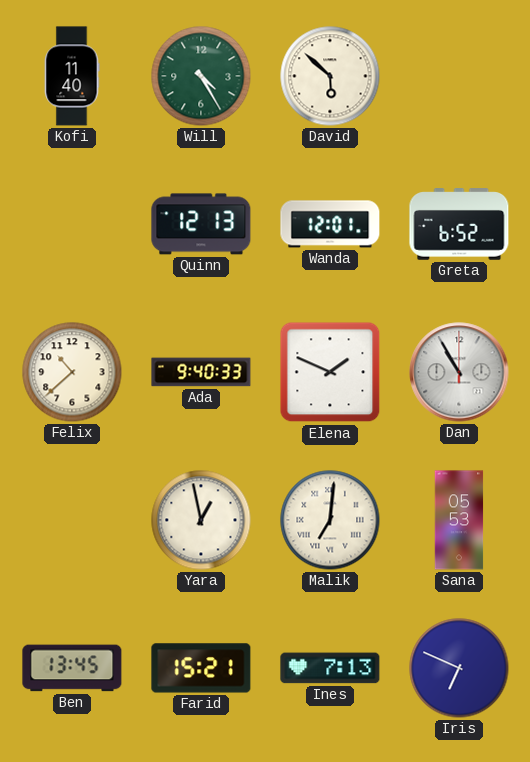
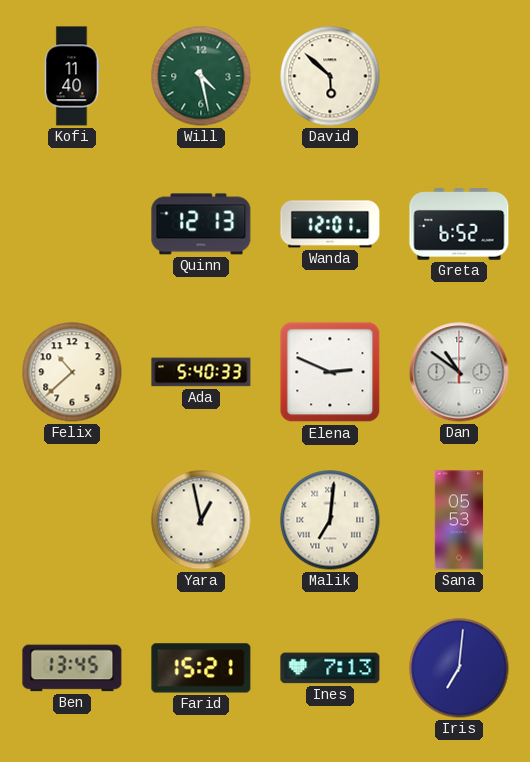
Will: 4:25 -> 4:28
Ada: 9:40 -> 5:40
Elena: 1:49 -> 2:49
Dan: 10:55 -> 10:51
Iris: 6:49 -> 7:01
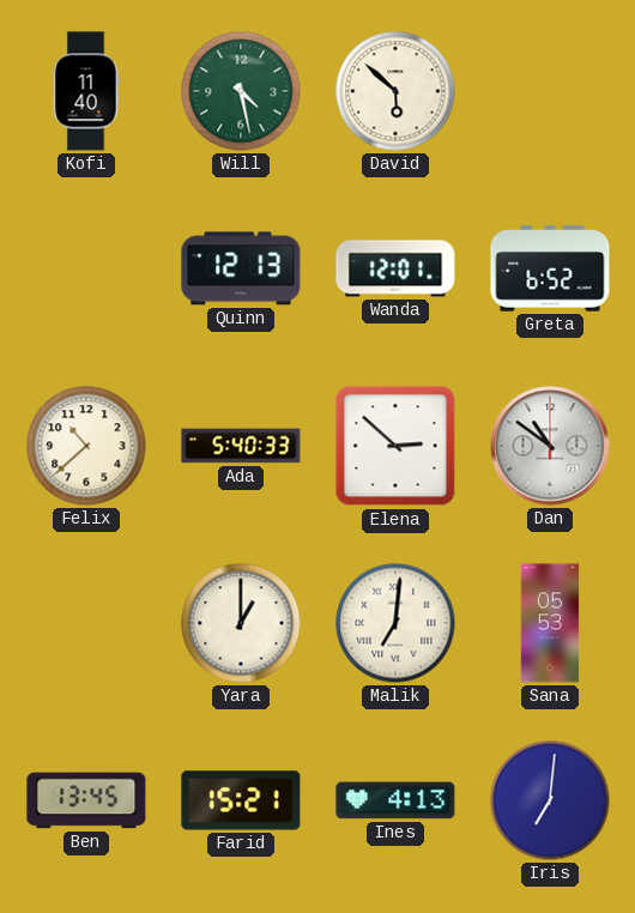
Elena: 2:49 -> 2:52
Yara: 12:58 -> 1:00
Ines: 7:13 -> 4:13
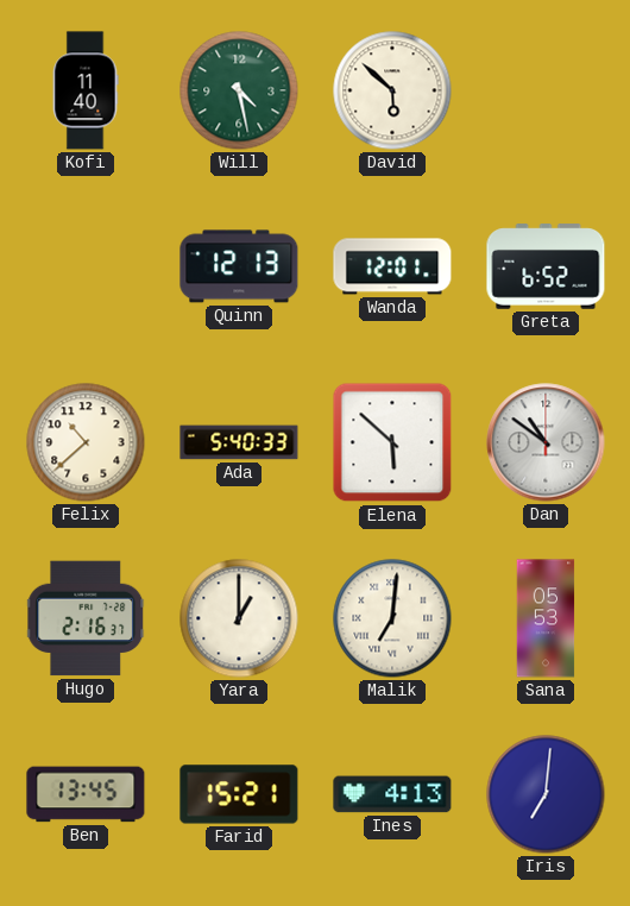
Elena: 2:52 -> 5:52
Hugo: none -> 2:16
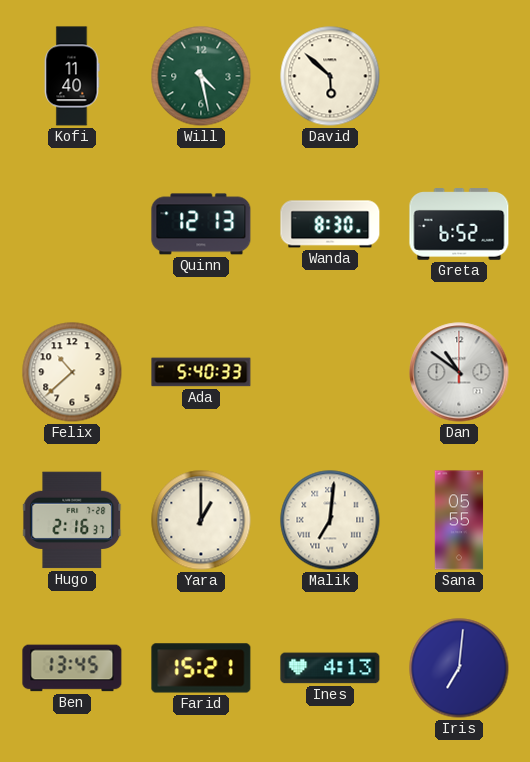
Wanda: 12:01 -> 8:30
Elena: 5:52 -> none
Sana: 05:53 -> 05:55
